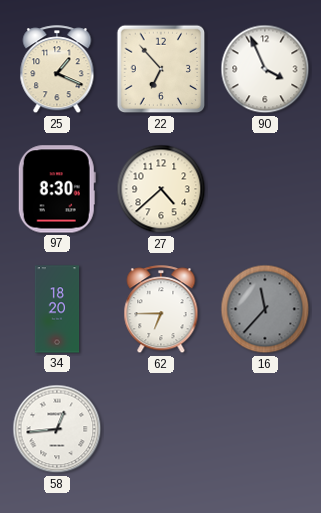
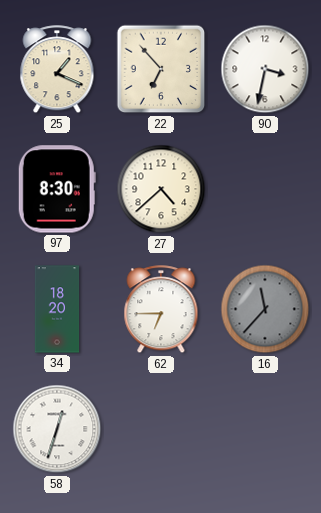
90: 3:56 -> 3:32
58: 12:44 -> 12:33
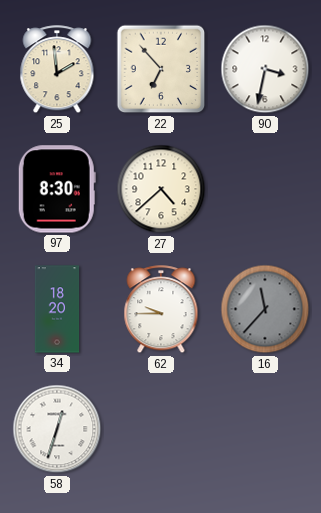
25: 1:19 -> 1:59
62: 6:45 -> 9:45
